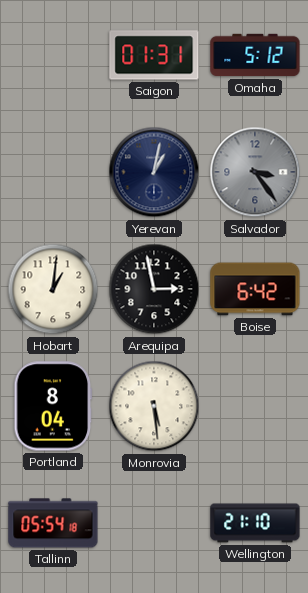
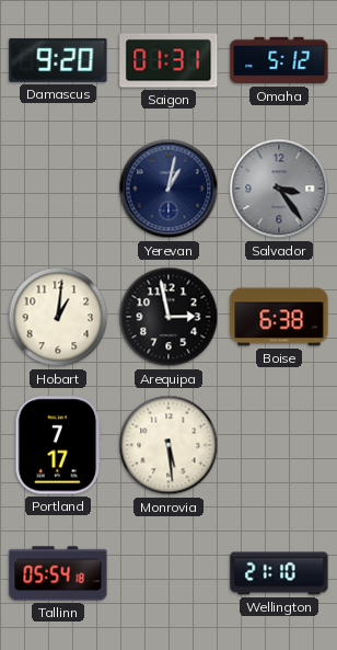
Damascus: none -> 9:20
Boise: 6:42 -> 6:38
Portland: 8:04 -> 7:17
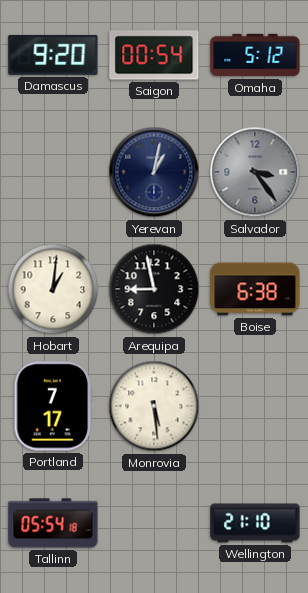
Saigon: 01:31 -> 00:54
Arequipa: 2:58 -> 8:58
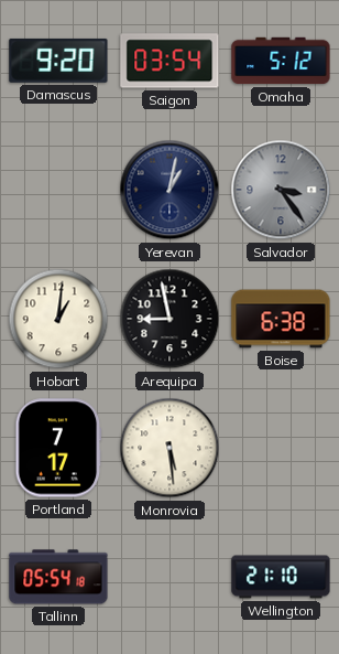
Saigon: 00:54 -> 03:54
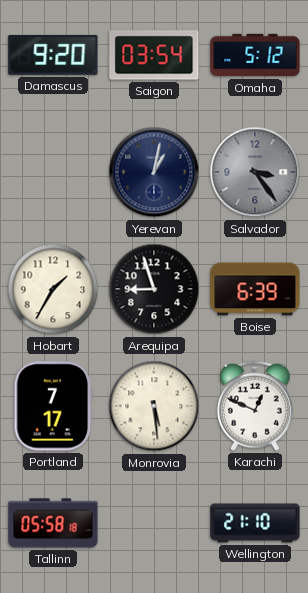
Hobart: 1:01 -> 1:35
Arequipa: 8:58 -> 8:57
Boise: 6:38 -> 6:39
Karachi: none -> 12:49
Tallinn: 05:54 -> 05:58
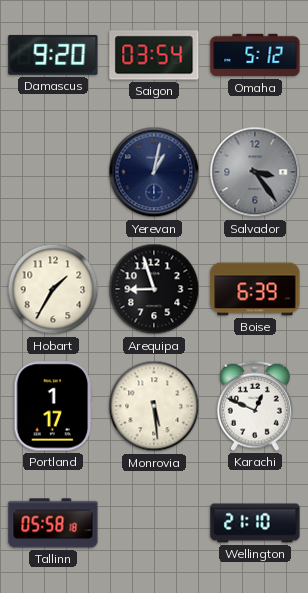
Portland: 7:17 -> 1:17
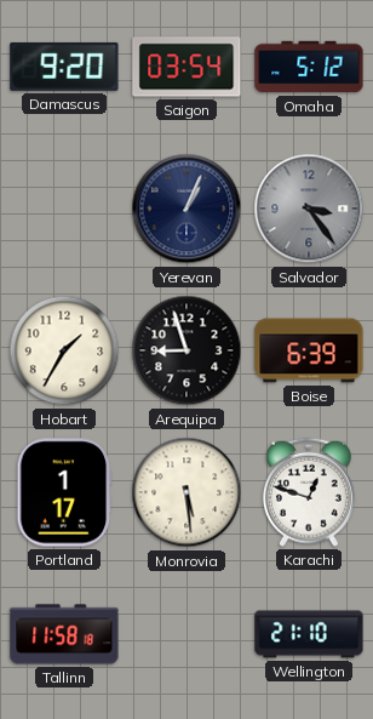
Yerevan: 1:02 -> 1:04
Karachi: 12:49 -> 12:48
Tallinn: 05:58 -> 11:58
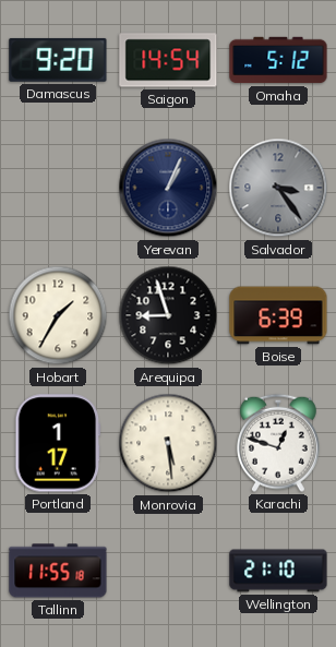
Saigon: 03:54 -> 14:54
Tallinn: 11:58 -> 11:55
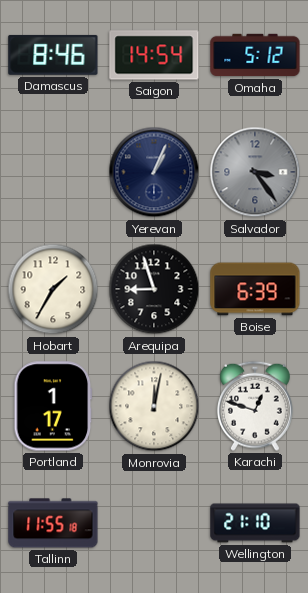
Damascus: 9:20 -> 8:46
Monrovia: 5:29 -> 12:02
